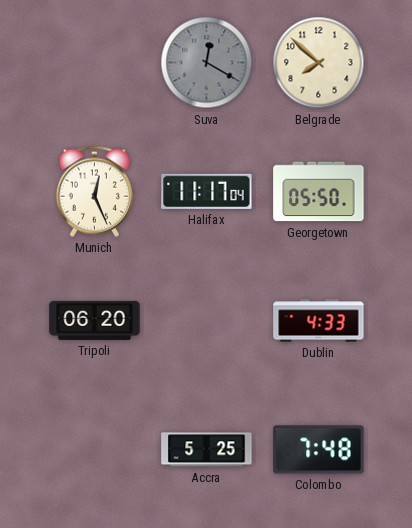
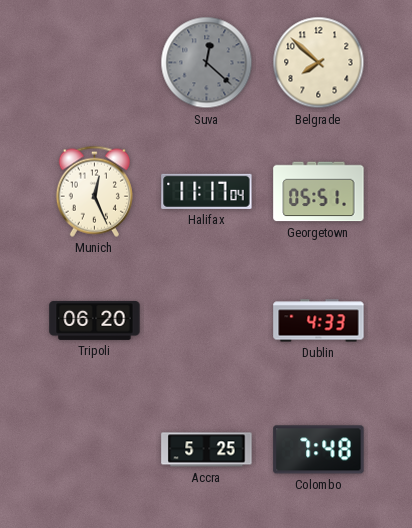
Suva: 12:20 -> 12:22
Georgetown: 05:50 -> 05:51
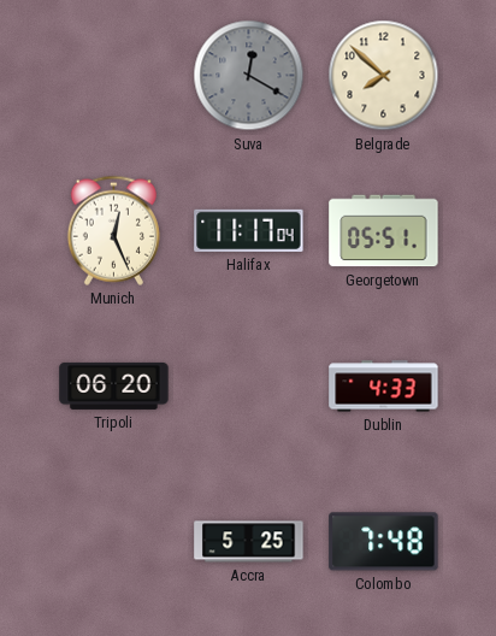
Suva: 12:22 -> 12:20
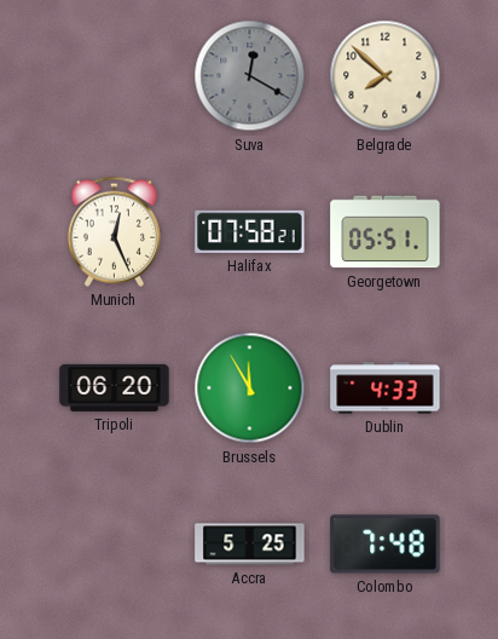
Halifax: 11:17 -> 07:58
Brussels: none -> 11:55
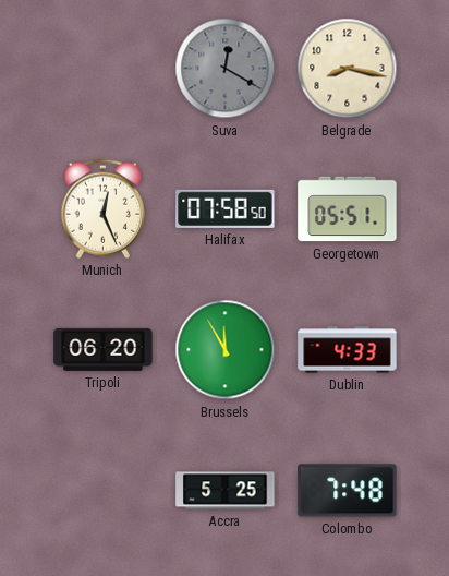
Belgrade: 7:52 -> 8:17
Halifax: 07:58:21 -> 07:58:50
